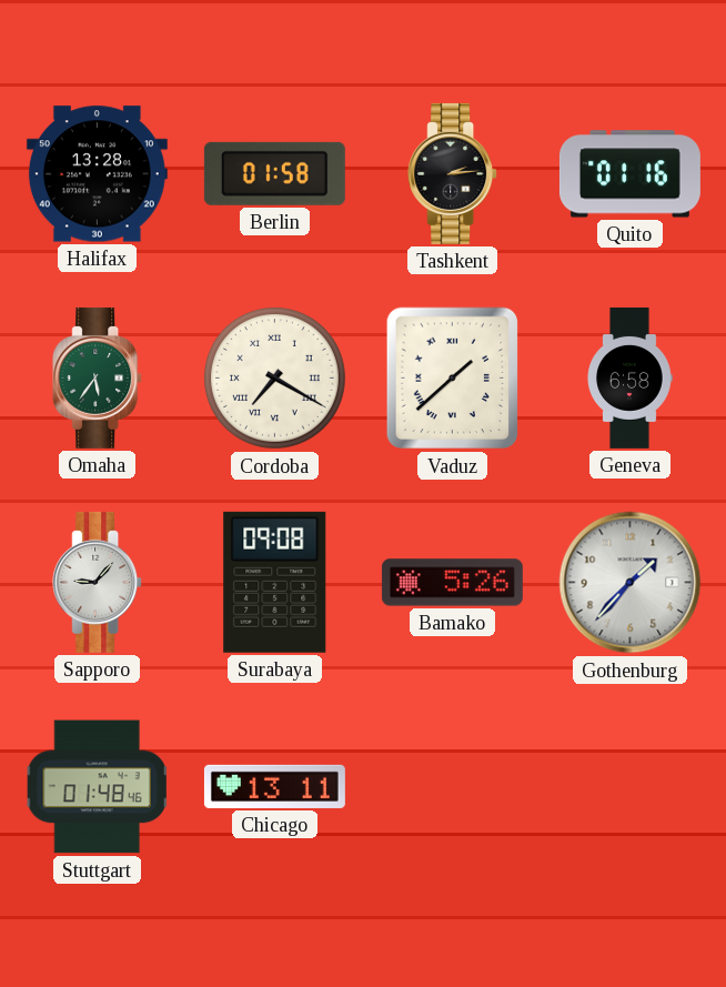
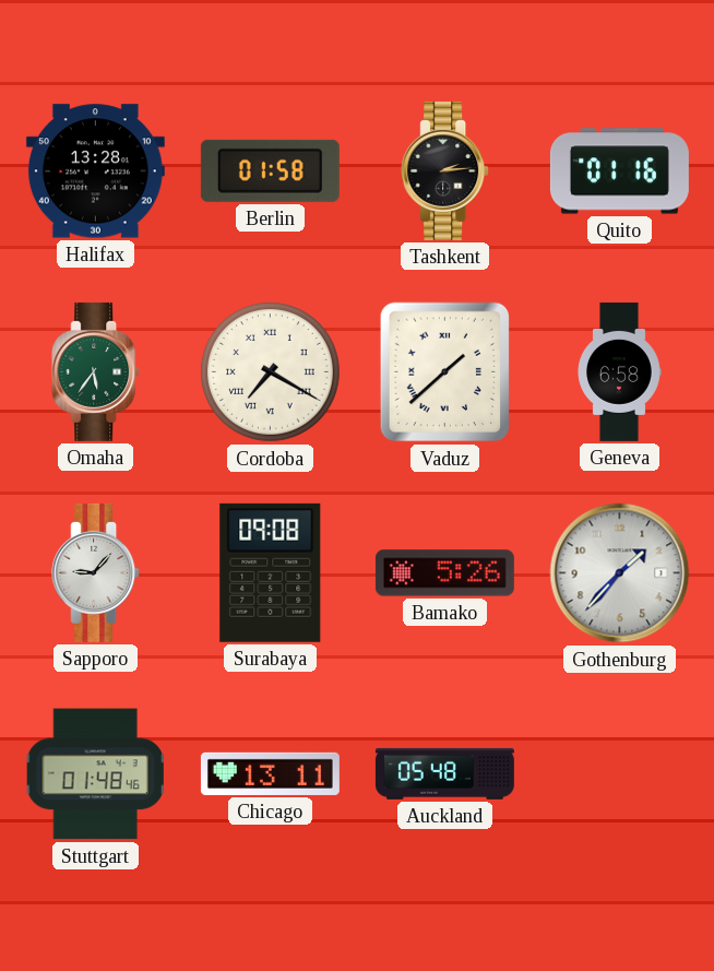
Auckland: none -> 05:48
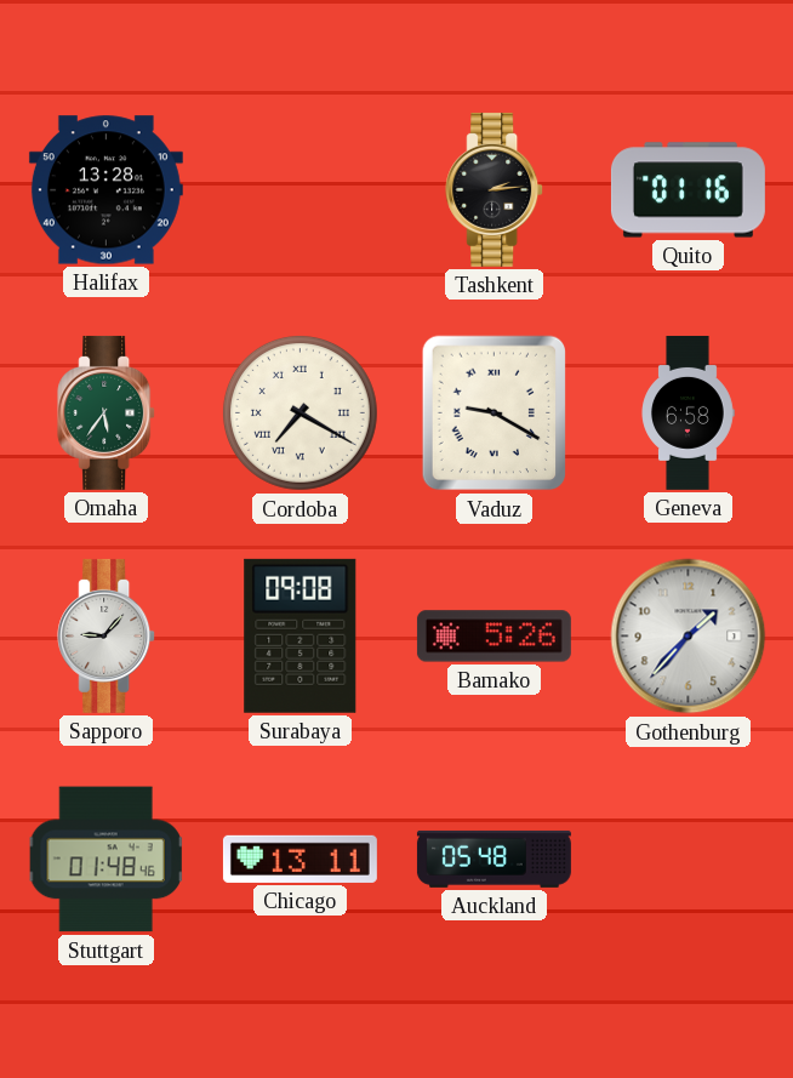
Berlin: 01:58 -> none
Vaduz: 1:38 -> 9:20
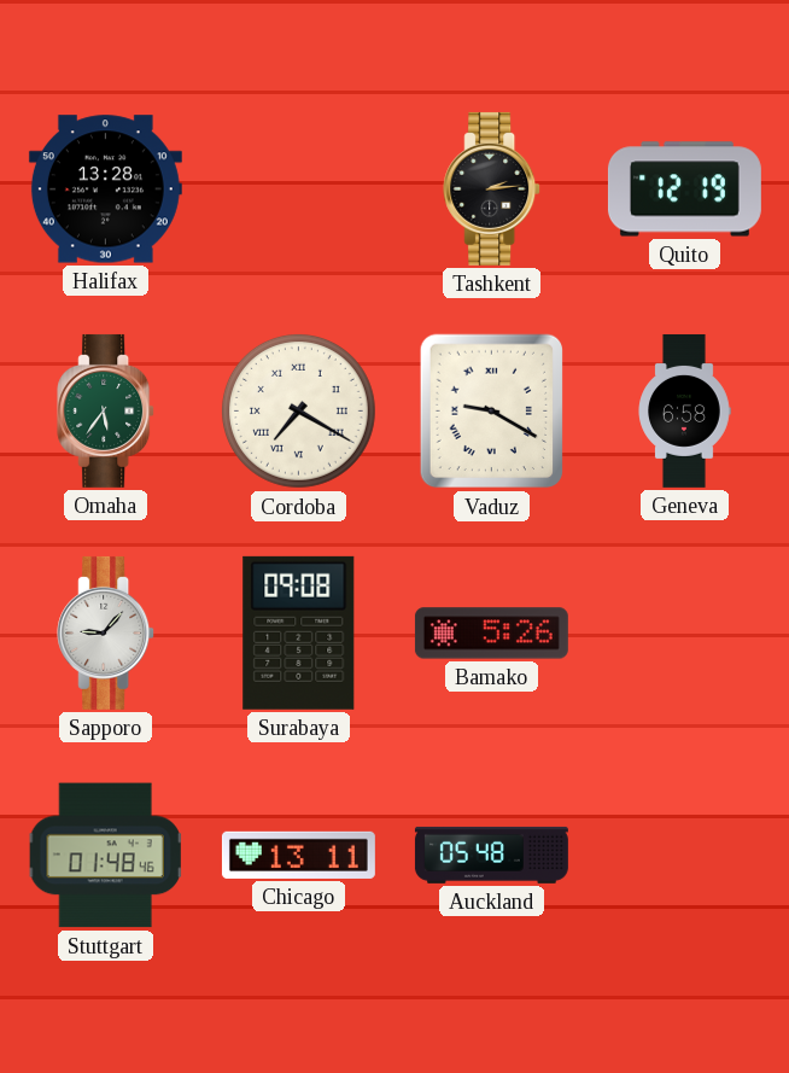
Quito: 01:16 -> 12:19
Gothenburg: 1:37 -> none
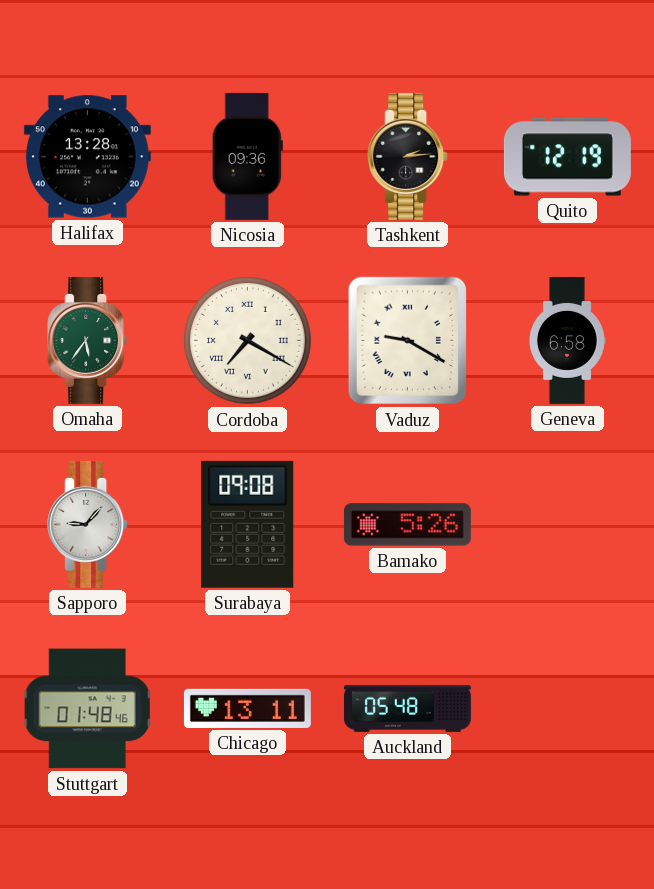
Nicosia: none -> 09:36
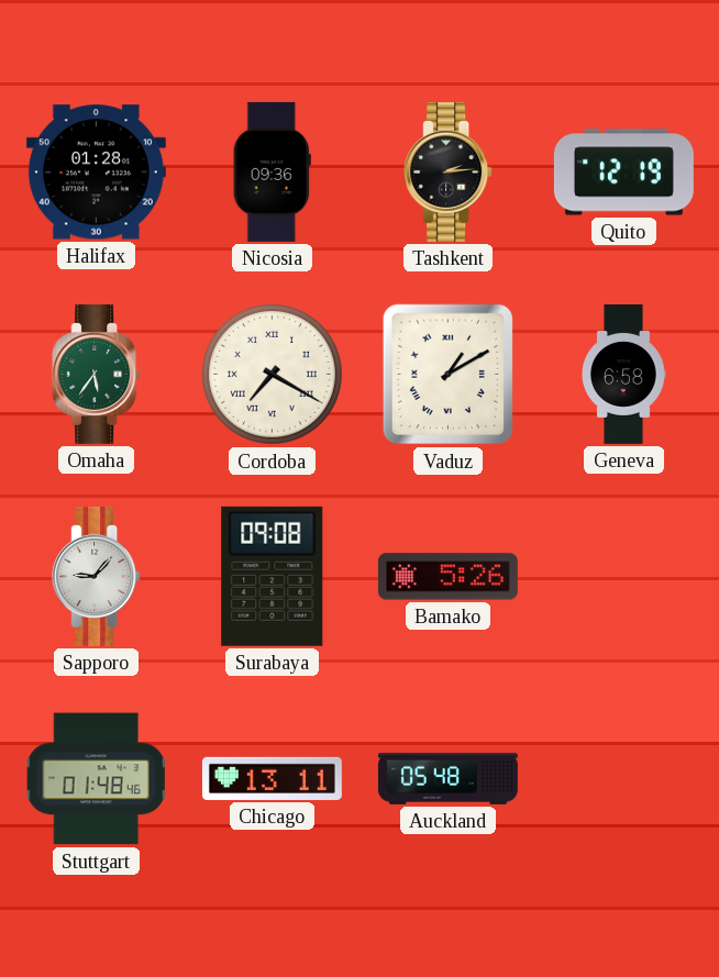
Halifax: 13:28 -> 01:28
Vaduz: 9:20 -> 1:10
